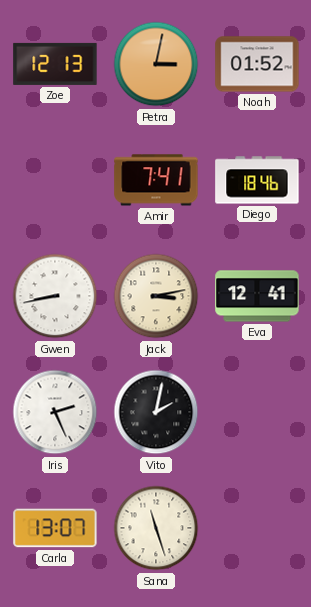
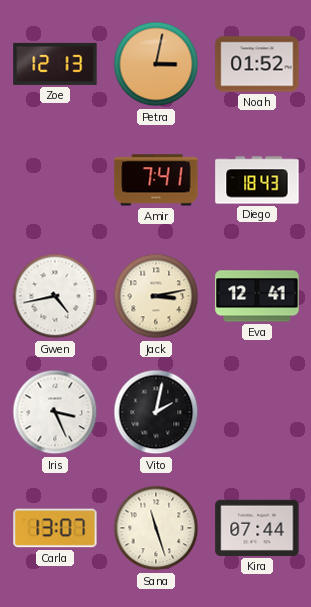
Diego: 18:46 -> 18:43
Gwen: 8:43 -> 4:43
Iris: 2:26 -> 3:26
Kira: none -> 07:44
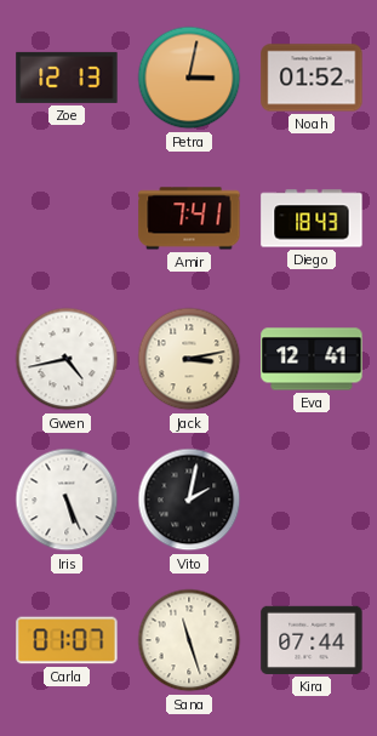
Iris: 3:26 -> 5:26
Carla: 13:07 -> 01:07
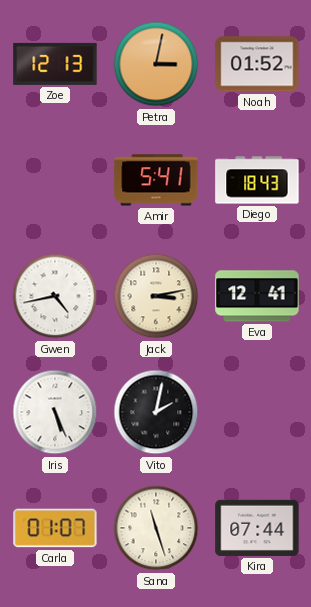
Amir: 7:41 -> 5:41
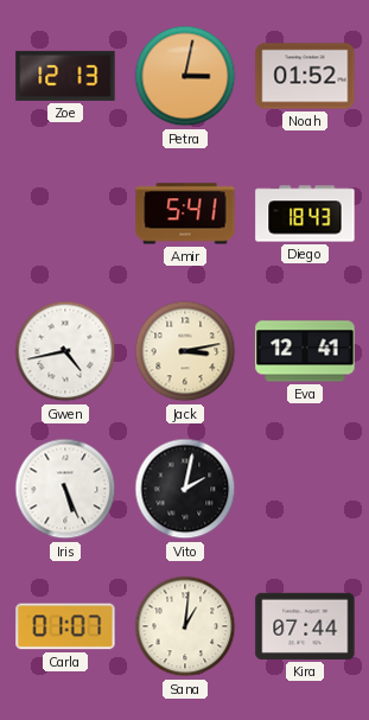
Sana: 11:27 -> 1:01
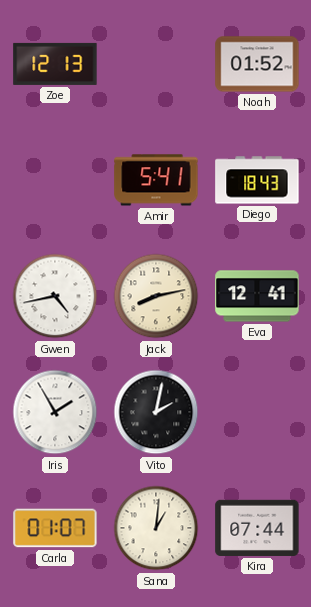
Petra: 3:02 -> none
Jack: 3:13 -> 8:13
Iris: 5:26 -> 1:55
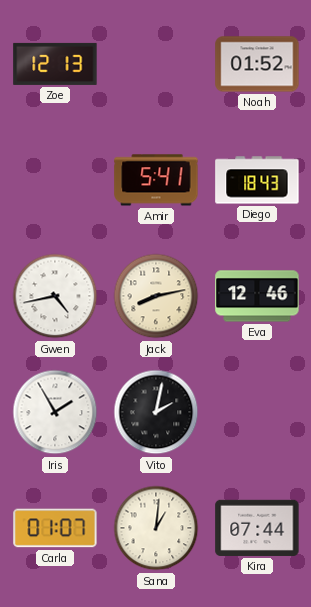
Eva: 12:41 -> 12:46
